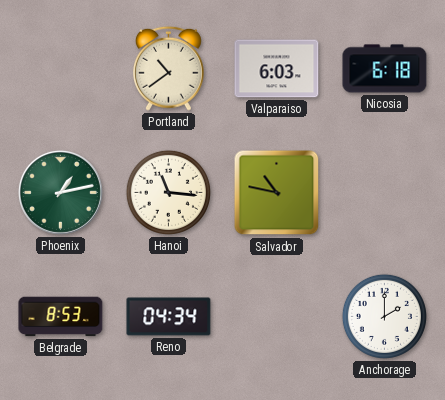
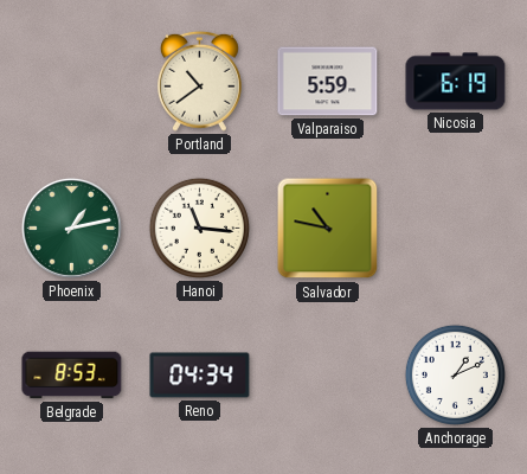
Valparaiso: 6:03 -> 5:59
Nicosia: 6:18 -> 6:19
Anchorage: 2:00 -> 1:11
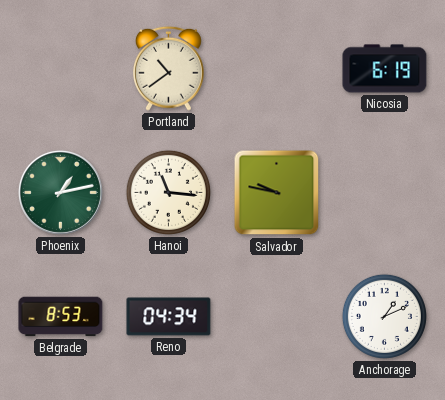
Valparaiso: 5:59 -> none
Salvador: 10:47 -> 9:47
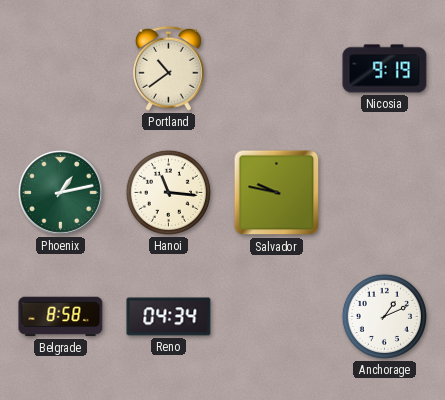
Nicosia: 6:19 -> 9:19
Belgrade: 8:53 -> 8:58
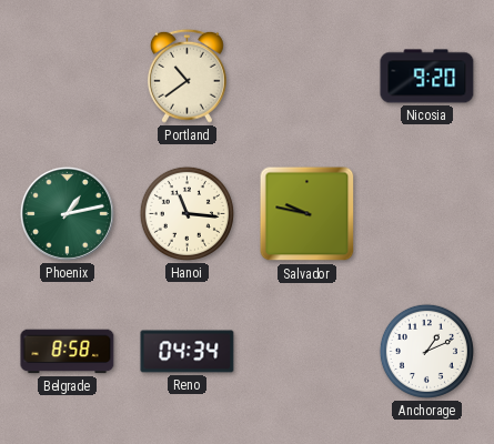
Nicosia: 9:19 -> 9:20
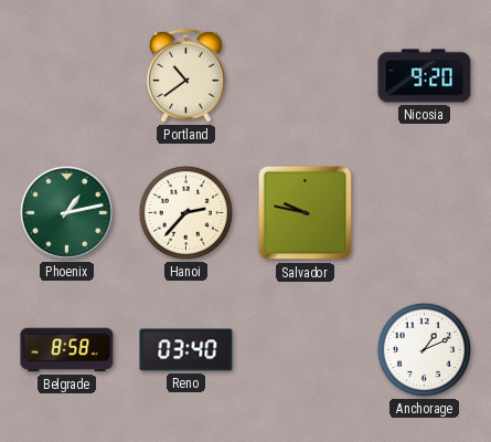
Hanoi: 11:16 -> 2:37
Reno: 04:34 -> 03:40
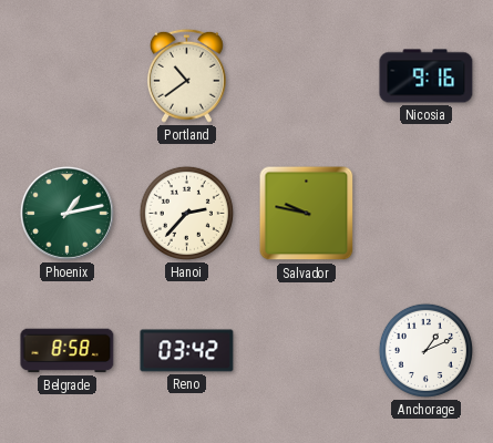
Nicosia: 9:20 -> 9:16
Reno: 03:40 -> 03:42
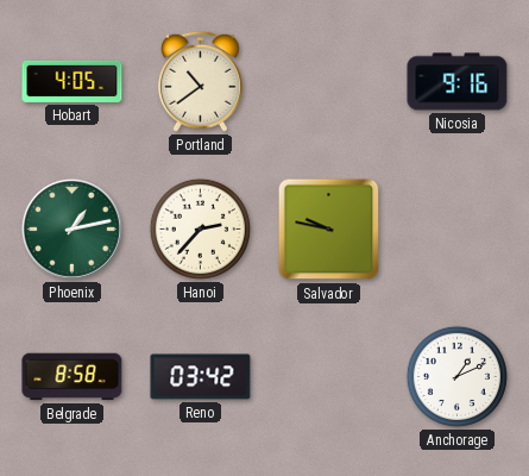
Hobart: none -> 4:05
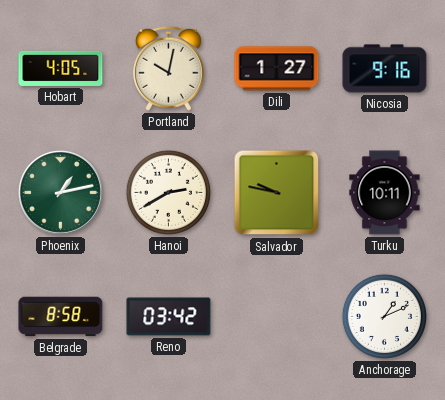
Portland: 10:39 -> 10:02
Dili: none -> 1:27
Hanoi: 2:37 -> 2:40
Turku: none -> 10:11
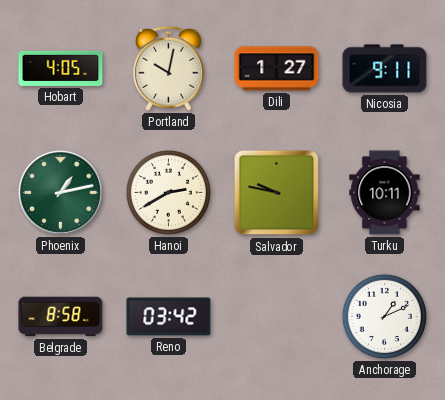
Nicosia: 9:16 -> 9:11
